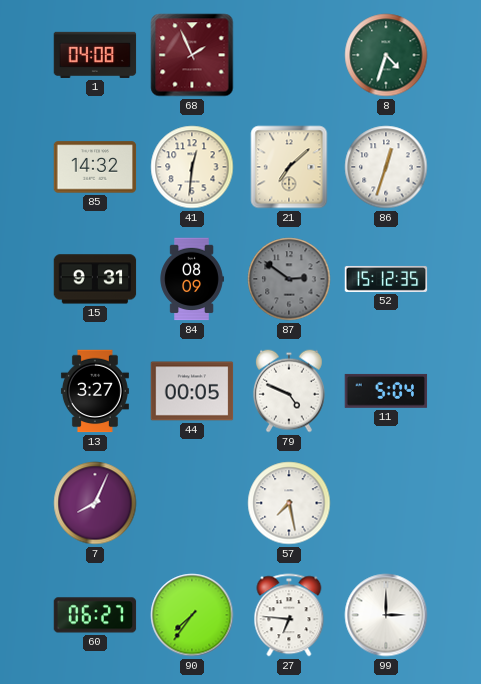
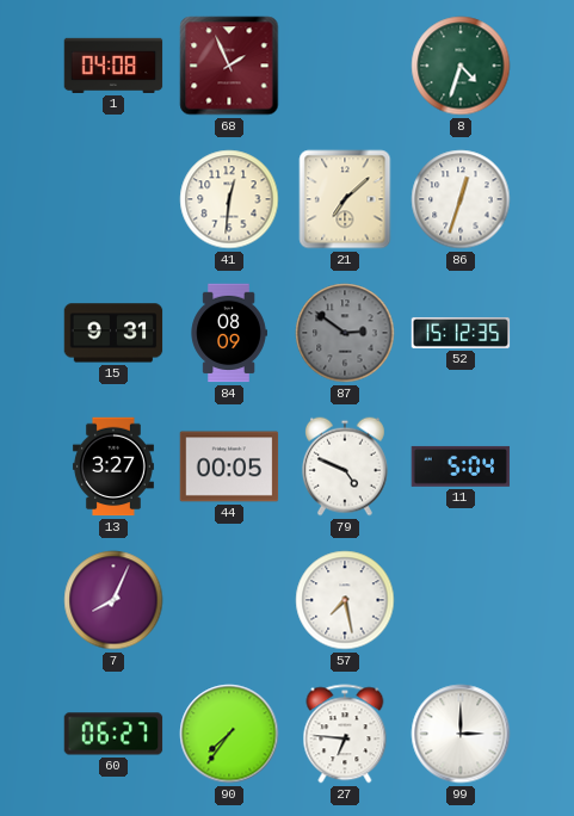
85: 14:32 -> none
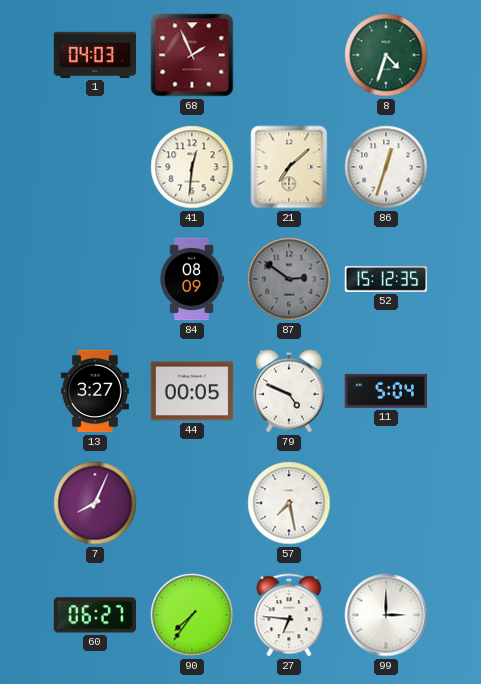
1: 04:08 -> 04:03
15: 9:31 -> none
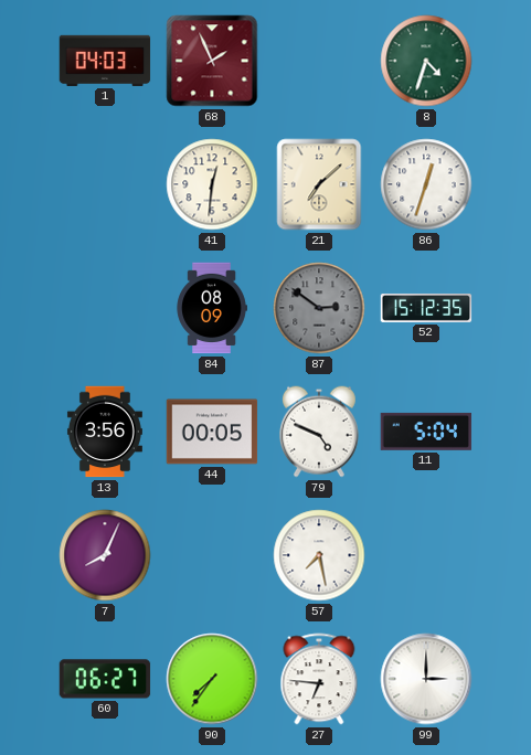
13: 3:27 -> 3:56
